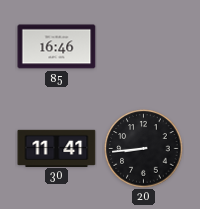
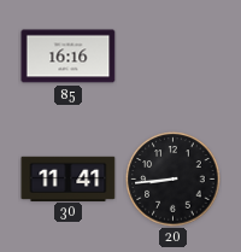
85: 16:46 -> 16:16
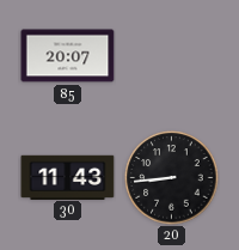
85: 16:16 -> 20:07
30: 11:41 -> 11:43
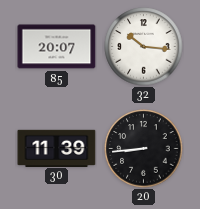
32: none -> 10:16
30: 11:43 -> 11:39
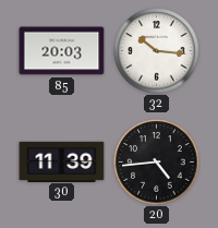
85: 20:07 -> 20:03
20: 8:44 -> 4:44
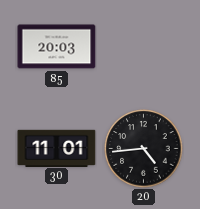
32: 10:16 -> none
30: 11:39 -> 11:01
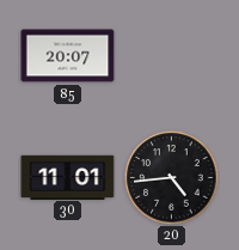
85: 20:03 -> 20:07
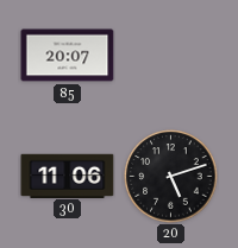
30: 11:01 -> 11:06
20: 4:44 -> 5:12
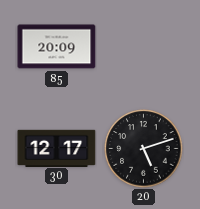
85: 20:07 -> 20:09
30: 11:06 -> 12:17
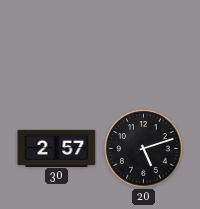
85: 20:09 -> none
30: 12:17 -> 2:57
